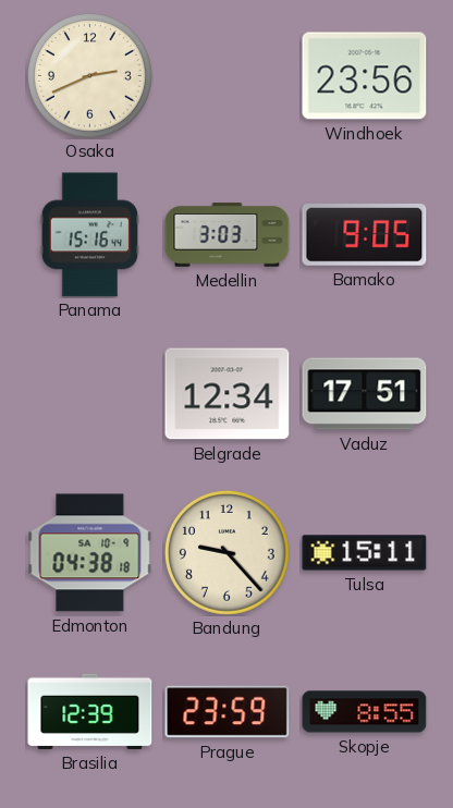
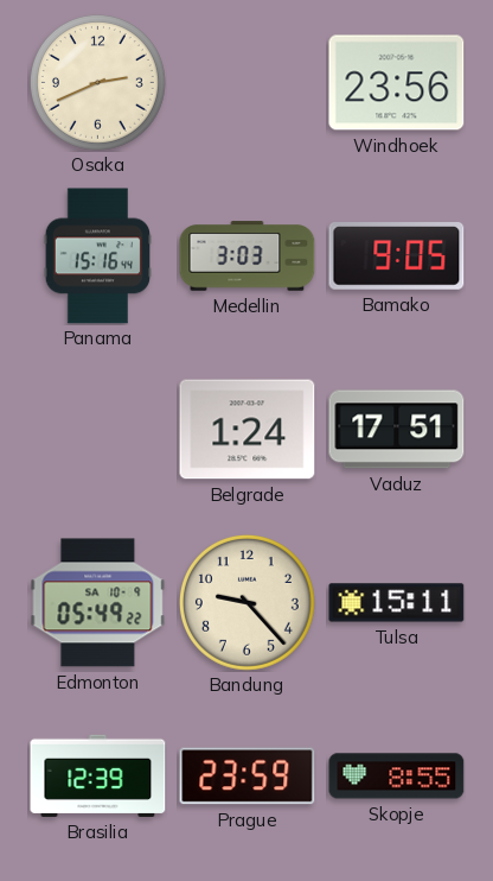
Belgrade: 12:34 -> 1:24
Edmonton: 04:38 -> 05:49
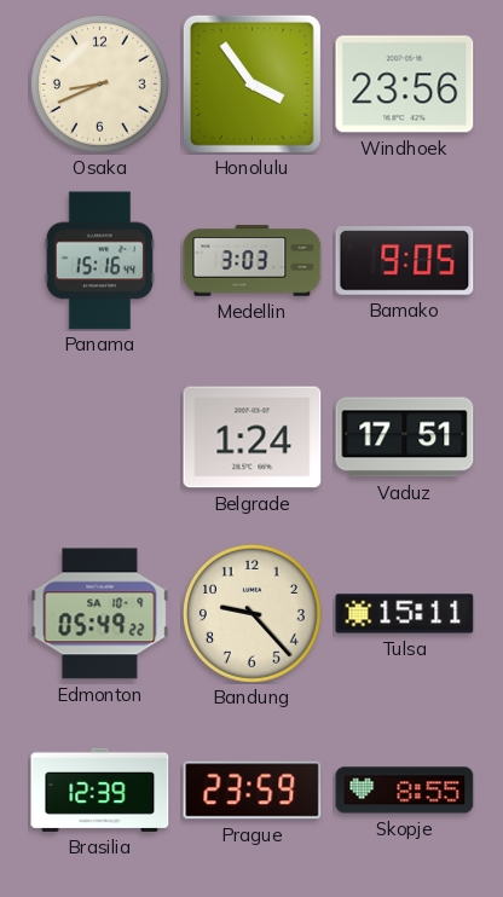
Osaka: 2:41 -> 8:41
Honolulu: none -> 3:54
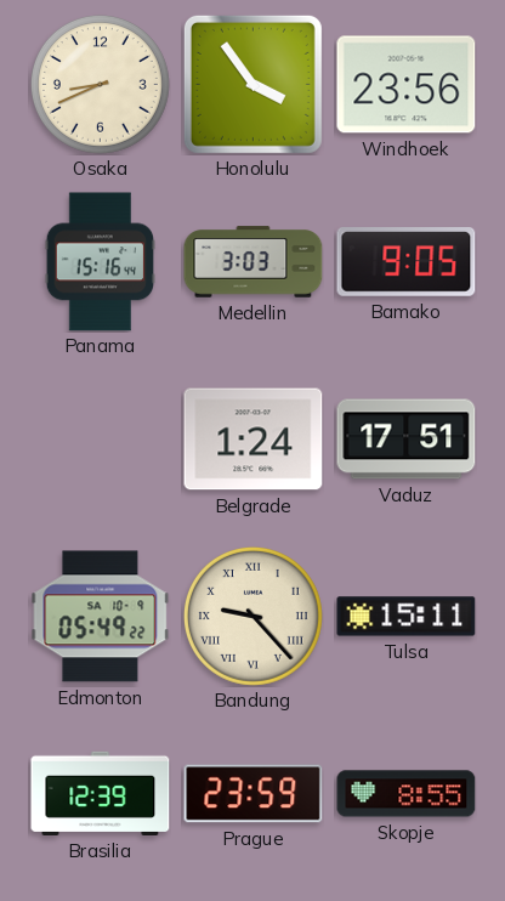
Bandung numerals: Arabic -> Roman
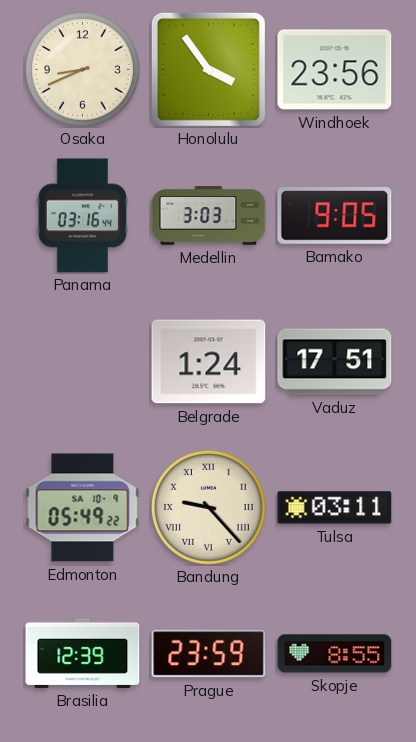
Panama: 15:16 -> 03:16
Tulsa: 15:11 -> 03:11
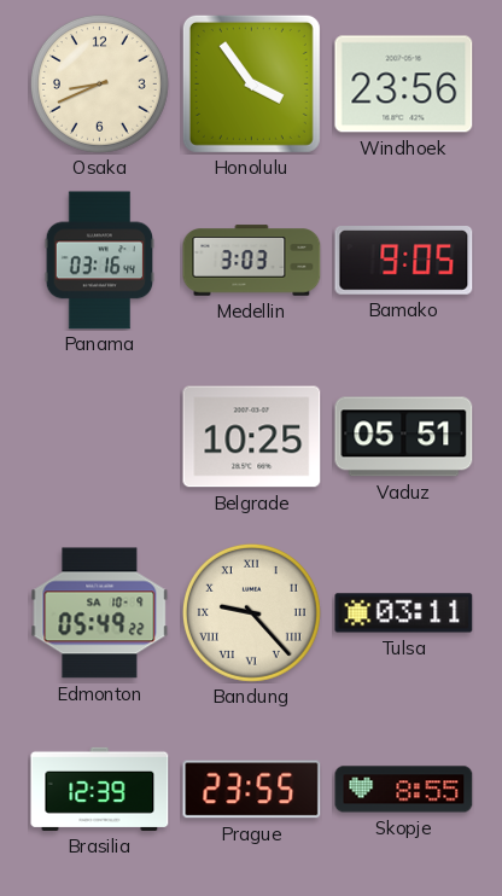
Belgrade: 1:24 -> 10:25
Vaduz: 17:51 -> 05:51
Prague: 23:59 -> 23:55
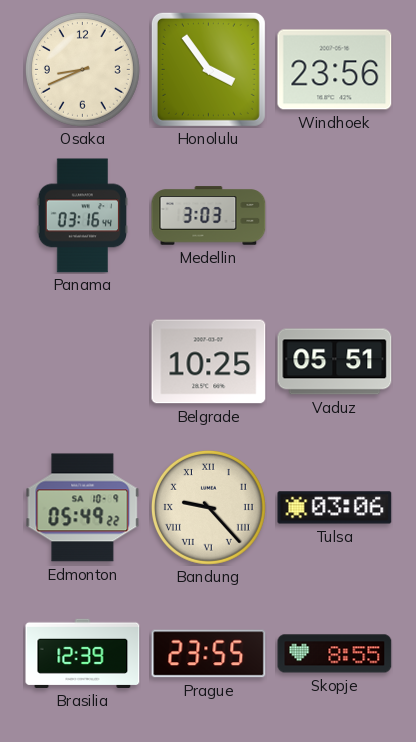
Bamako: 9:05 -> none
Tulsa: 03:11 -> 03:06
